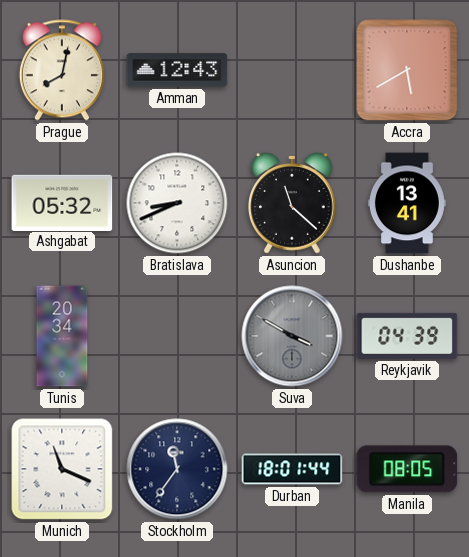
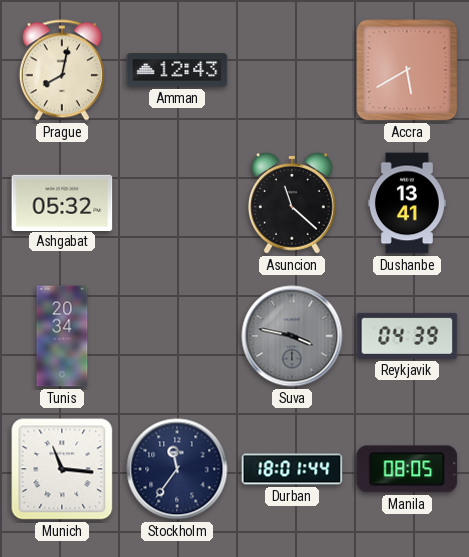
Bratislava: 8:41 -> none
Suva: 3:50 -> 3:47
Munich: 11:19 -> 11:16
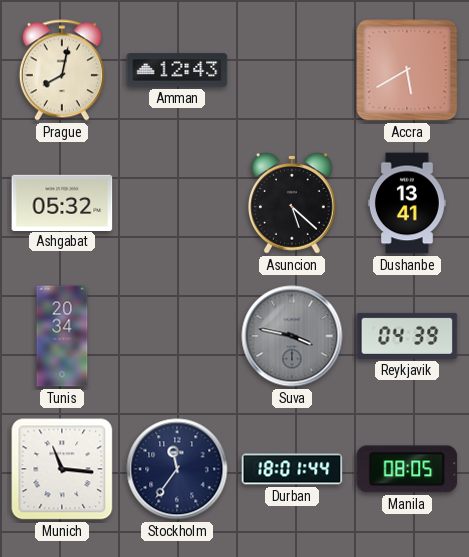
Asuncion: 11:22 -> 5:22
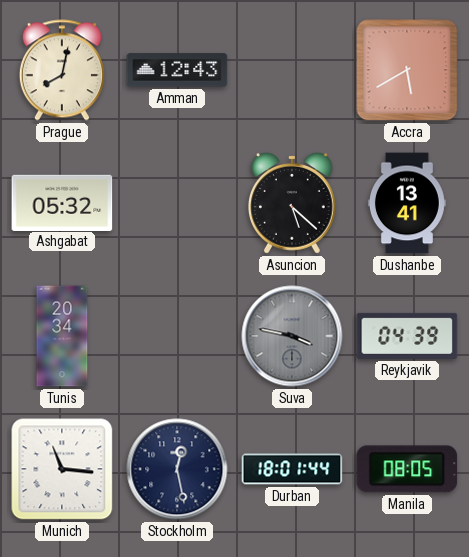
Stockholm: 11:36 -> 12:28
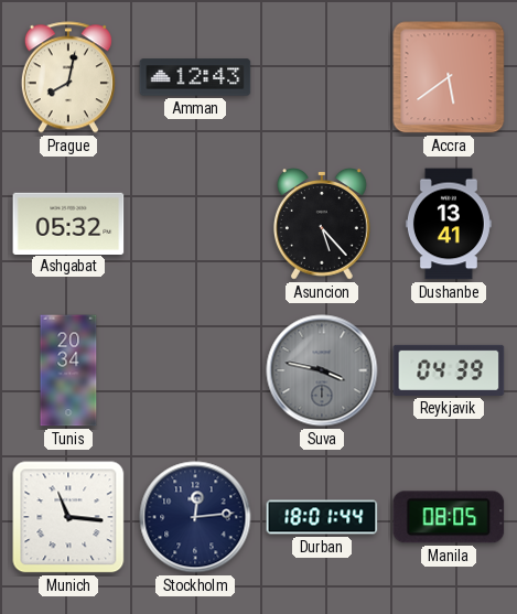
Accra: 5:40 -> 5:39
Asuncion: 5:22 -> 5:23
Stockholm: 12:28 -> 12:14
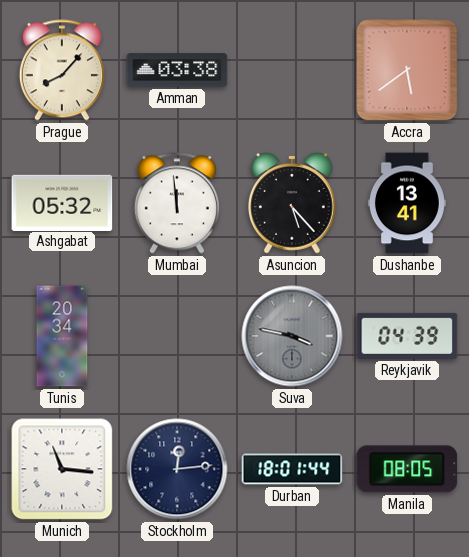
Prague: 8:02 -> 8:07
Amman: 12:43 -> 03:38
Mumbai: none -> 11:59
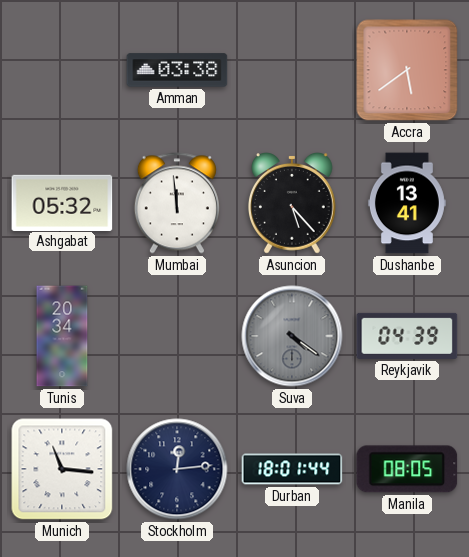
Prague: 8:07 -> none
Suva: 3:47 -> 4:21
